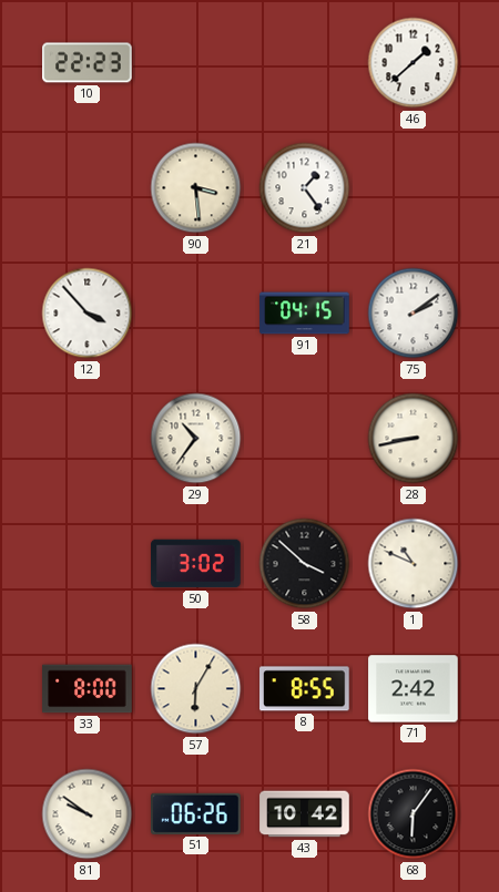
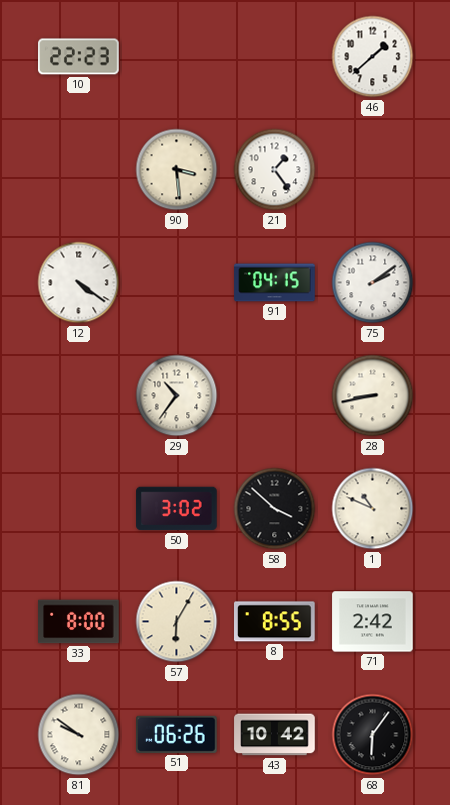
12: 3:53 -> 4:21
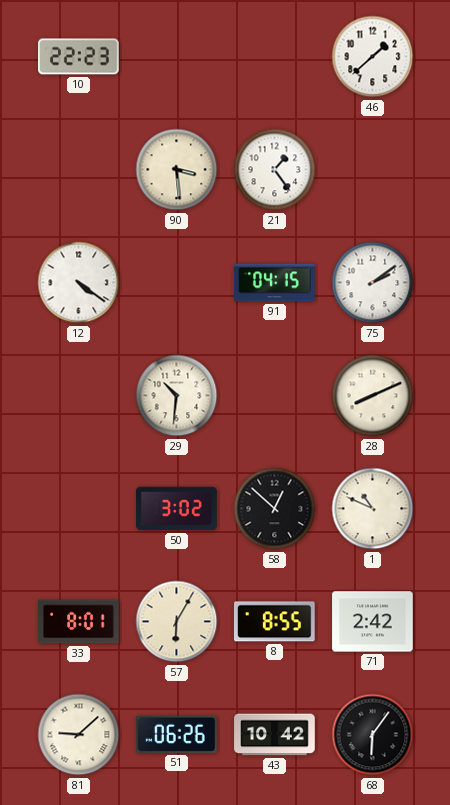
29: 10:36 -> 10:31
28: 8:43 -> 8:11
58: 3:52 -> 12:52
33: 8:00 -> 8:01
81: 9:51 -> 9:08
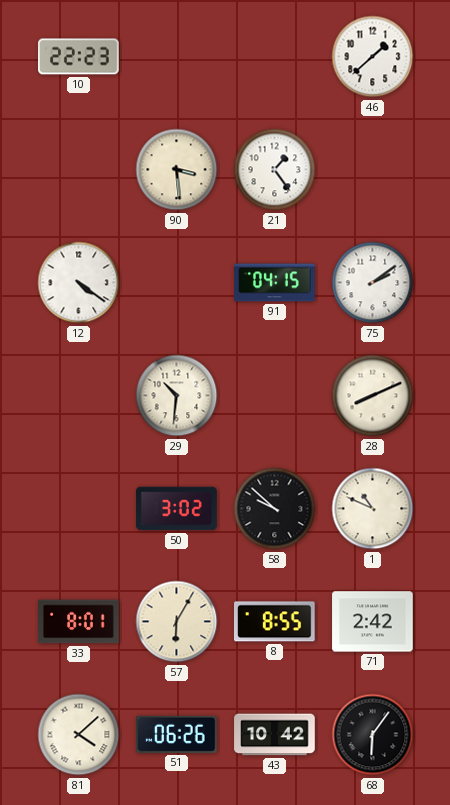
58: 12:52 -> 9:52
81: 9:08 -> 4:08
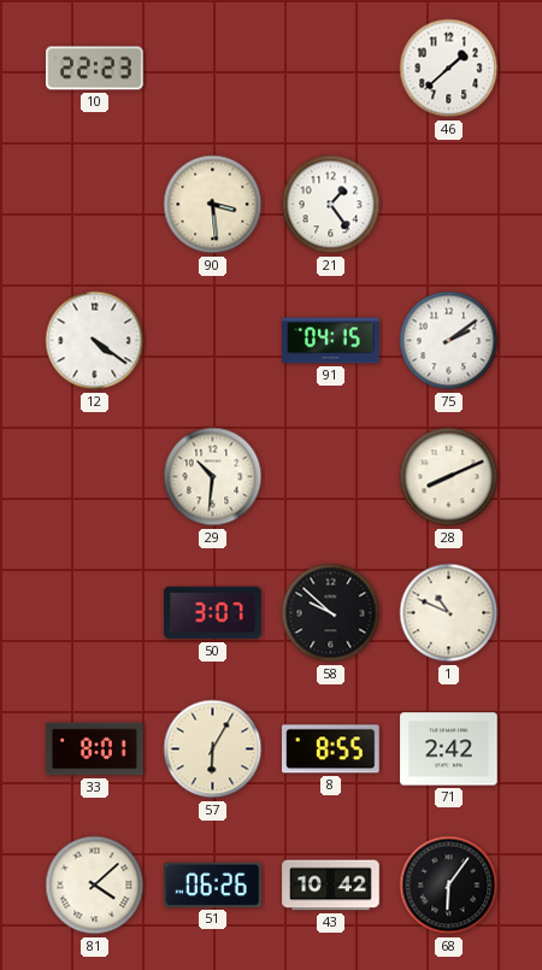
50: 3:02 -> 3:07
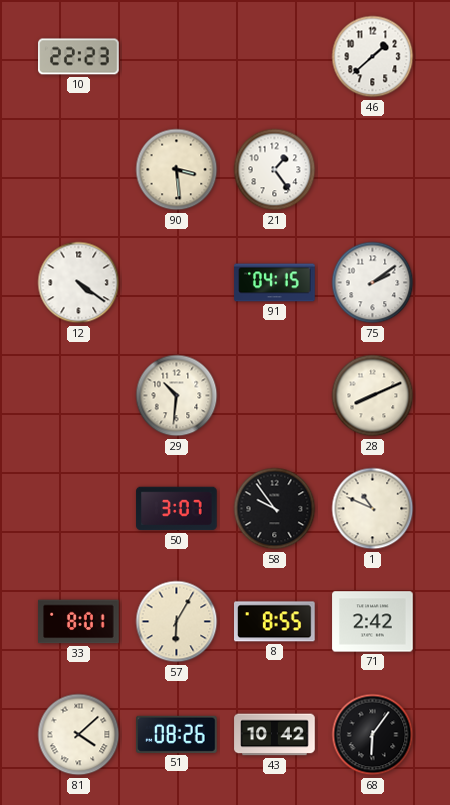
58: 9:52 -> 9:54
51: 06:26 -> 08:26
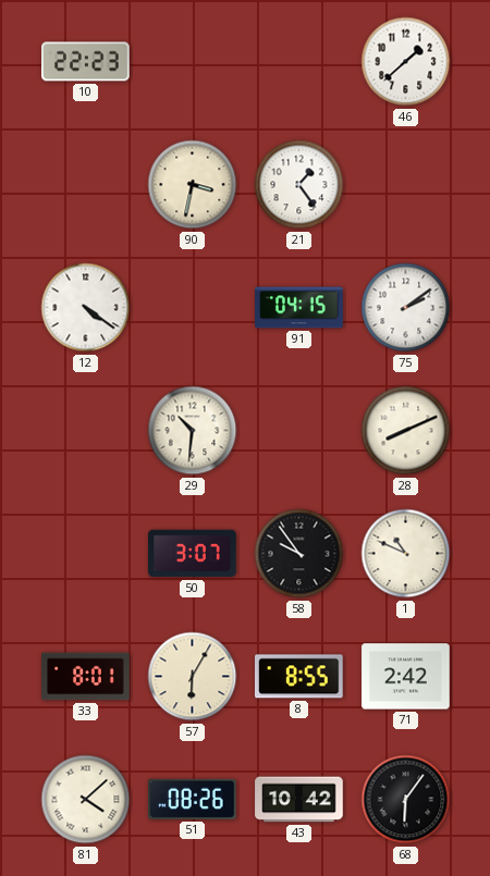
90: 3:29 -> 3:32
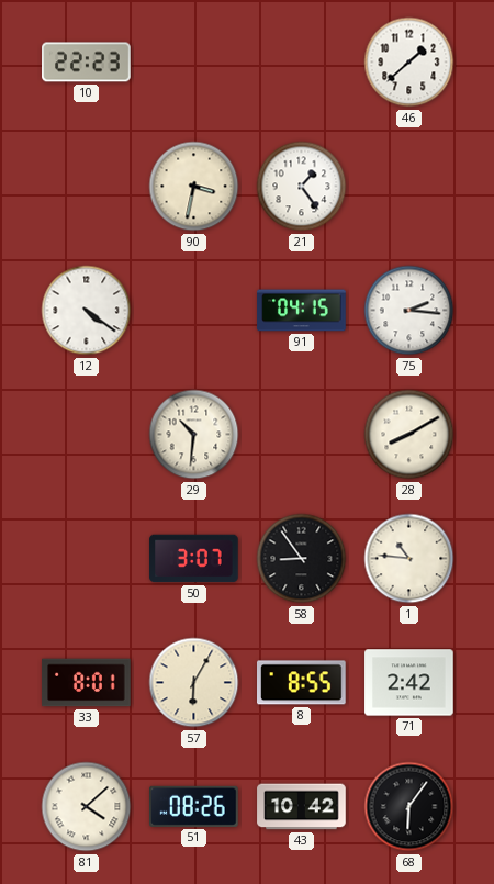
75: 2:09 -> 2:16
28: 8:11 -> 8:10
58: 9:54 -> 8:54
1: 10:49 -> 10:46
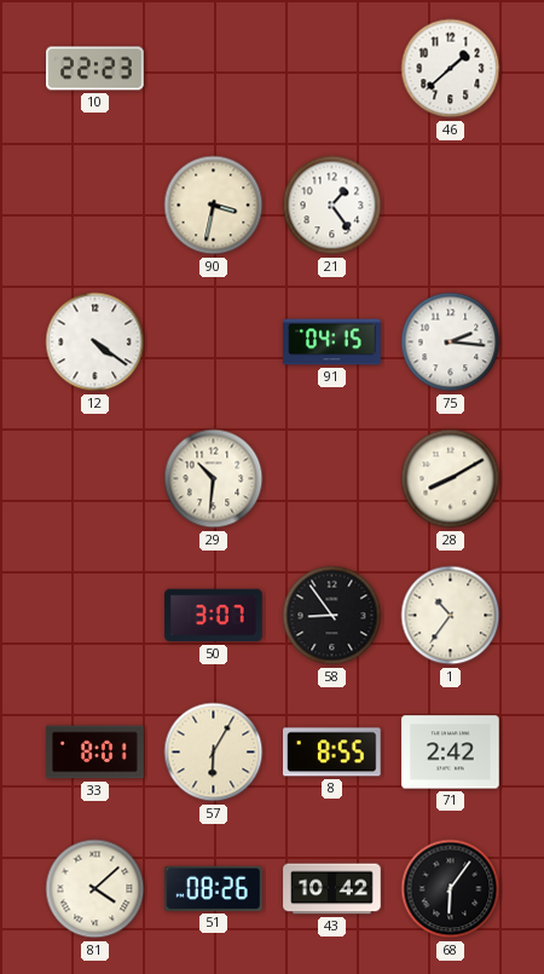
1: 10:46 -> 10:36
